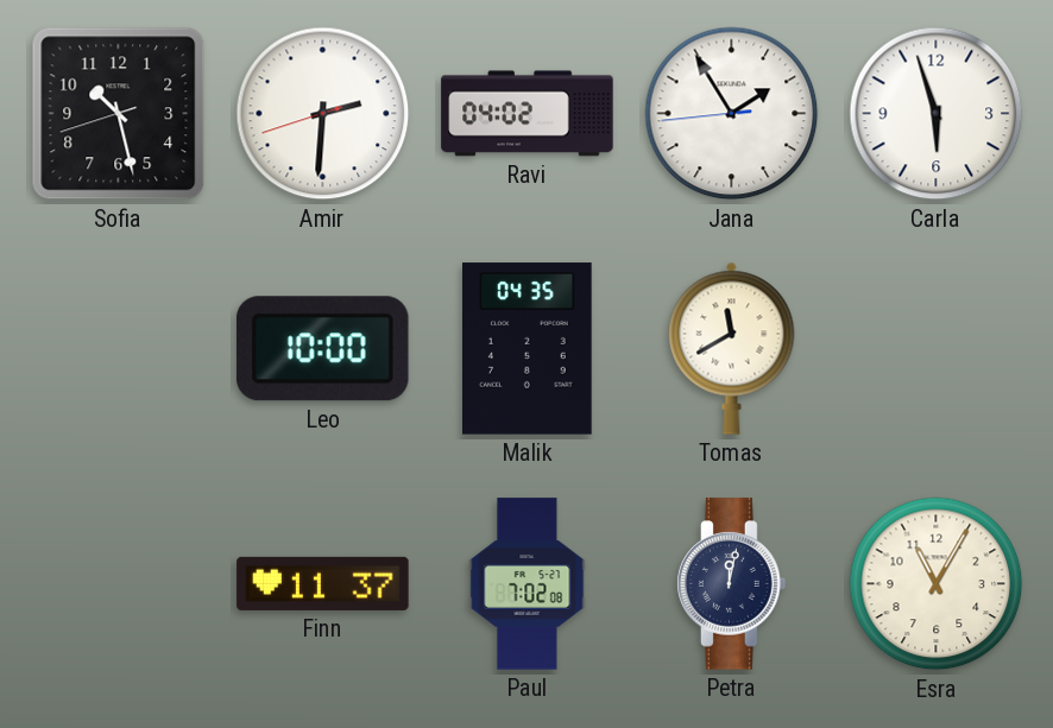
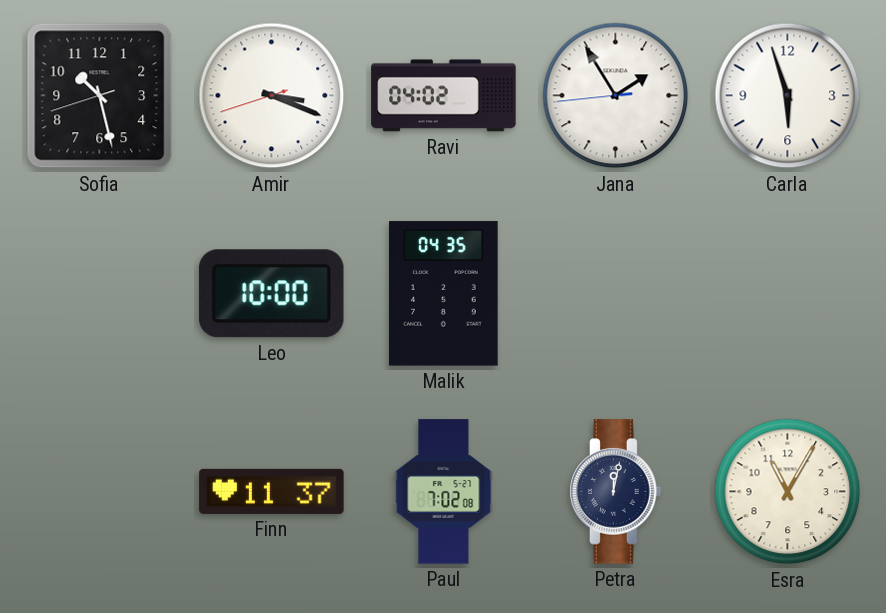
Amir: 2:30 -> 3:18
Tomas: 11:40 -> none
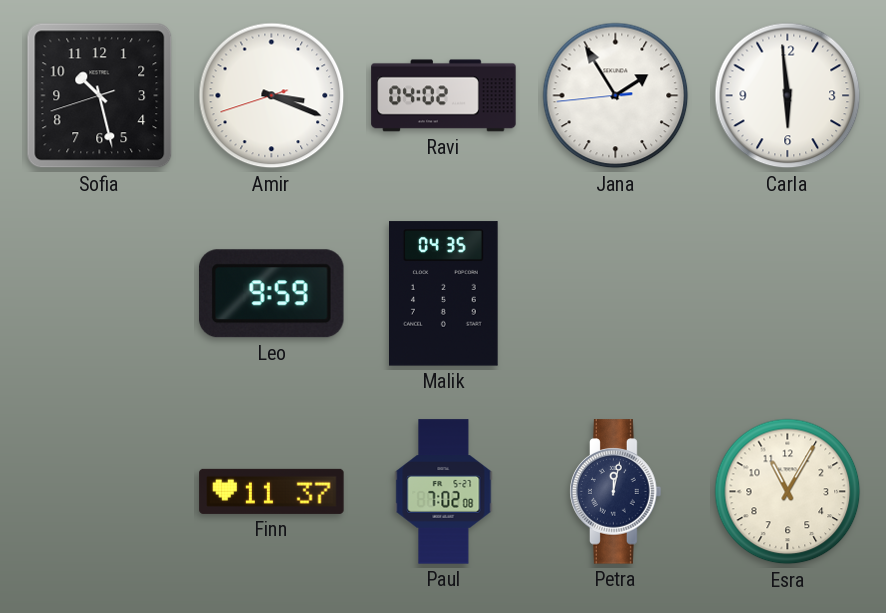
Carla: 5:57 -> 5:59
Leo: 10:00 -> 9:59
